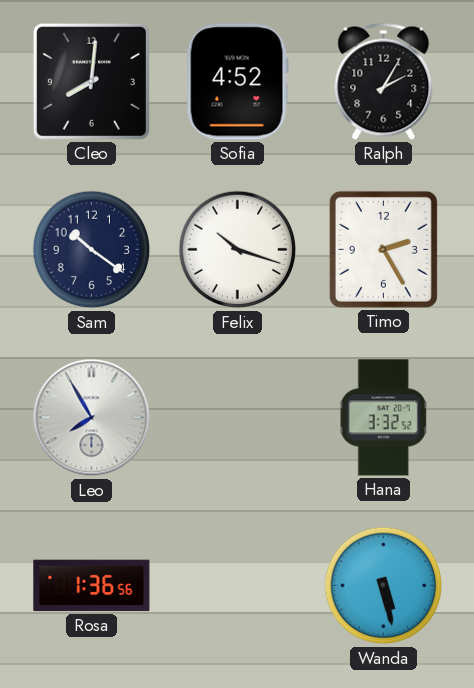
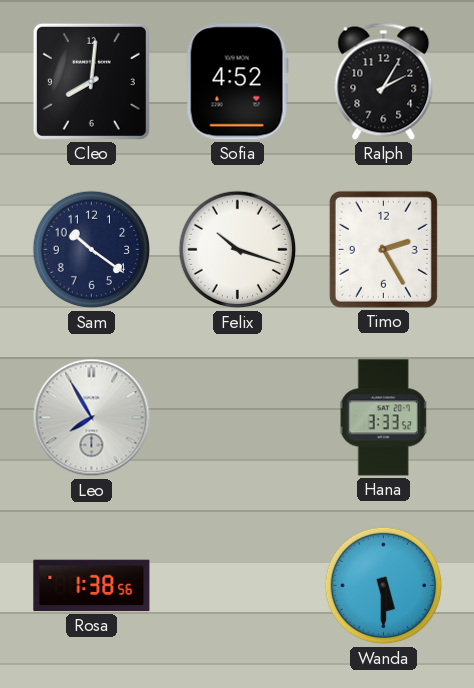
Hana: 3:32 -> 3:33
Rosa: 1:36 -> 1:38
Wanda: 5:28 -> 5:30
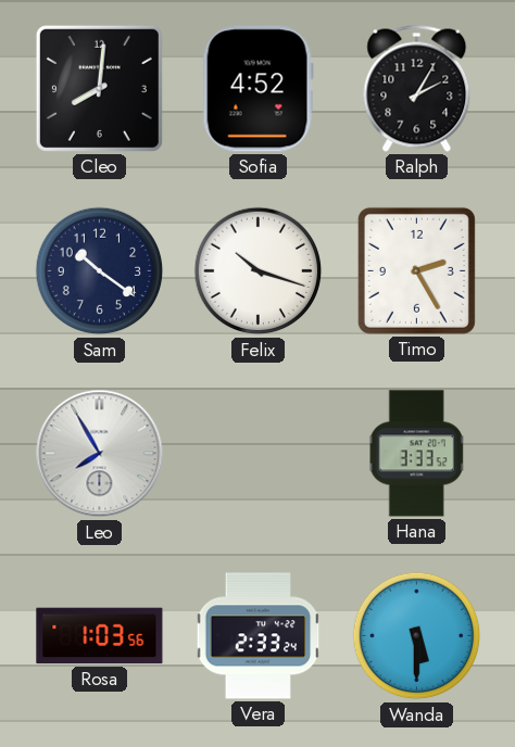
Rosa: 1:38 -> 1:03
Vera: none -> 2:33
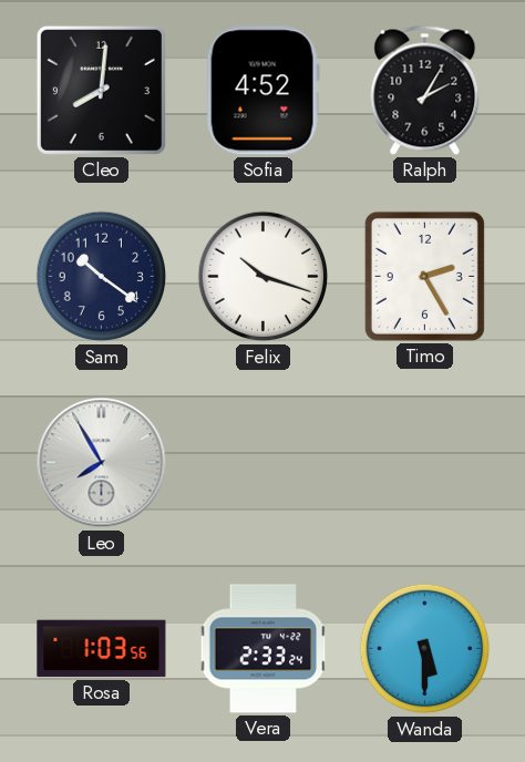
Hana: 3:33 -> none
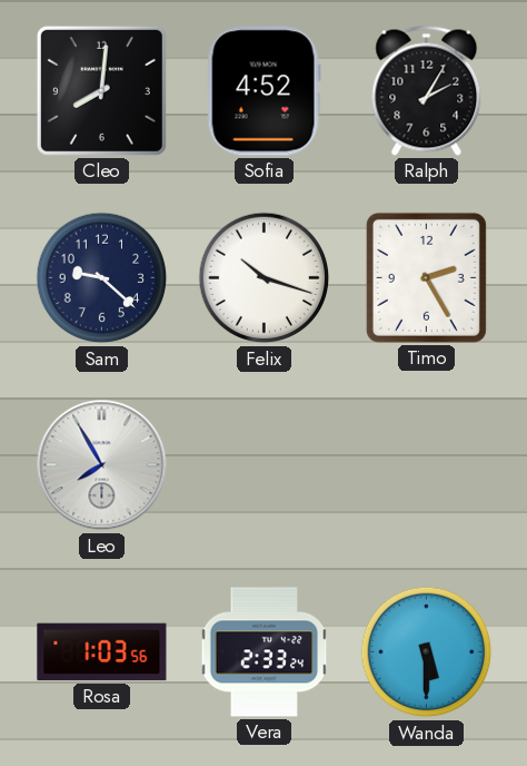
Sam: 10:21 -> 9:22
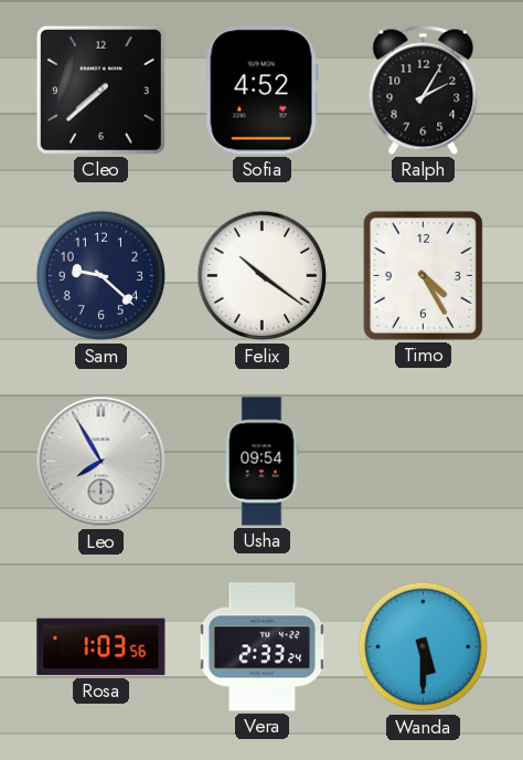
Cleo: 8:01 -> 7:38
Felix: 10:18 -> 10:21
Timo: 2:25 -> 4:25
Usha: none -> 09:54
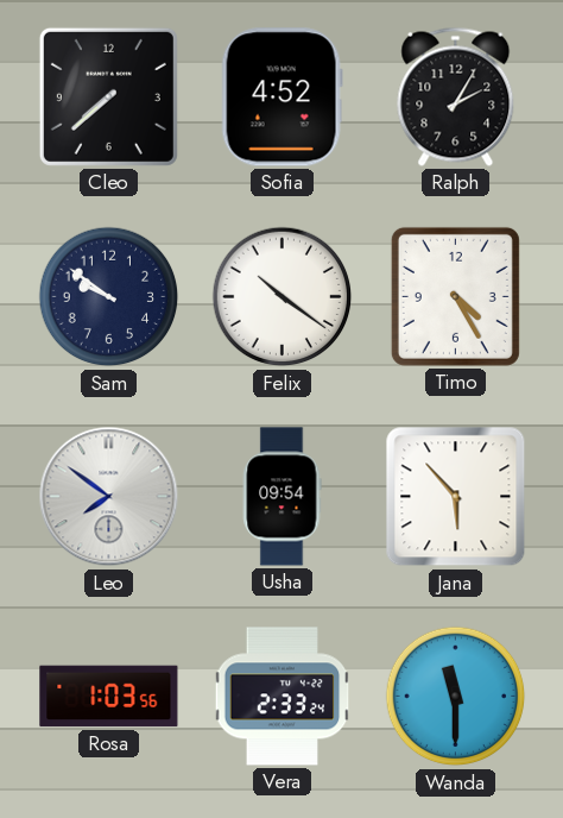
Sam: 9:22 -> 9:51
Leo: 7:55 -> 7:51
Jana: none -> 5:53
Wanda: 5:30 -> 11:30
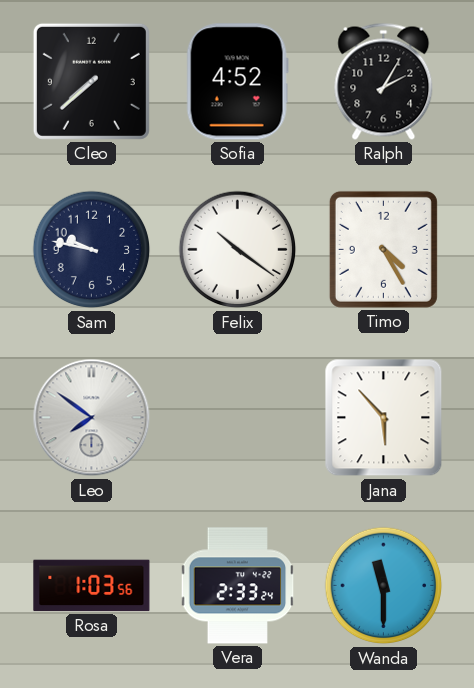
Sam: 9:51 -> 9:47
Usha: 09:54 -> none
